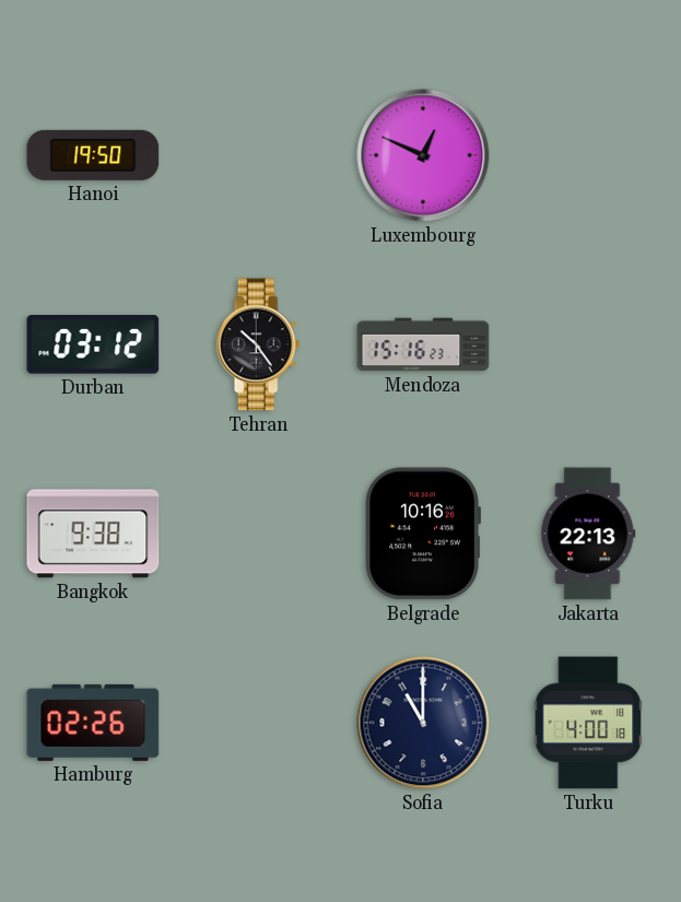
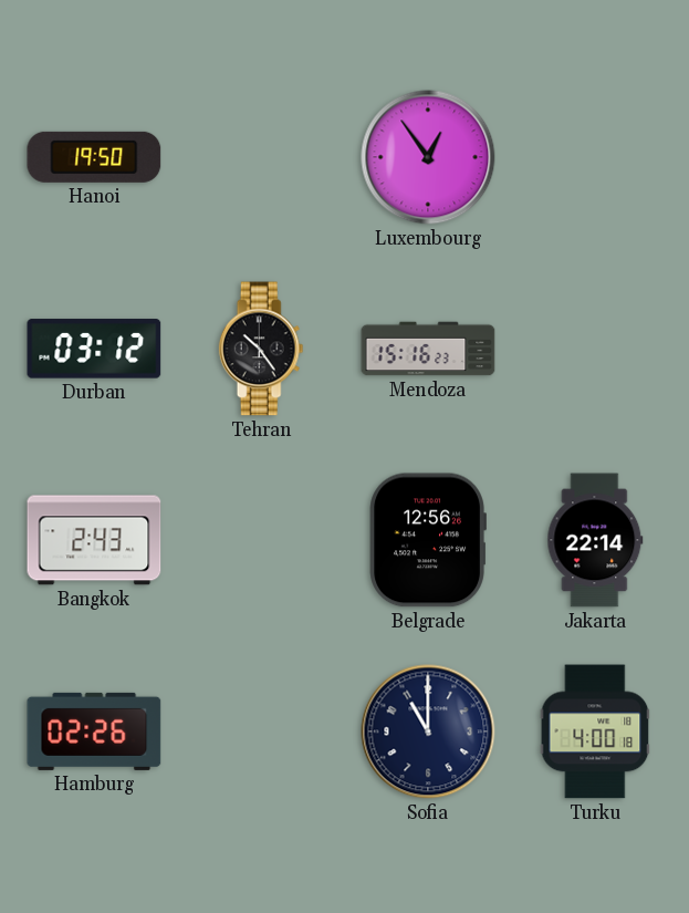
Luxembourg: 12:49 -> 12:54
Bangkok: 9:38 -> 2:43
Belgrade: 10:16 -> 12:56
Jakarta: 22:13 -> 22:14
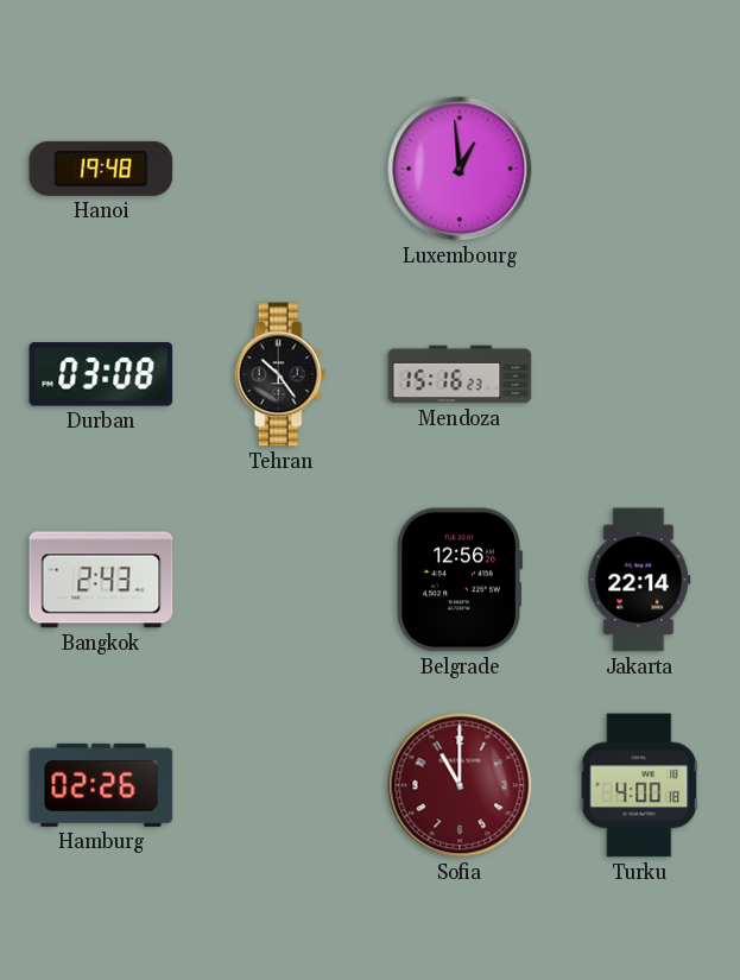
Hanoi: 19:50 -> 19:48
Luxembourg: 12:54 -> 12:59
Durban: 03:12 -> 03:08
Sofia dial: navy -> burgundy
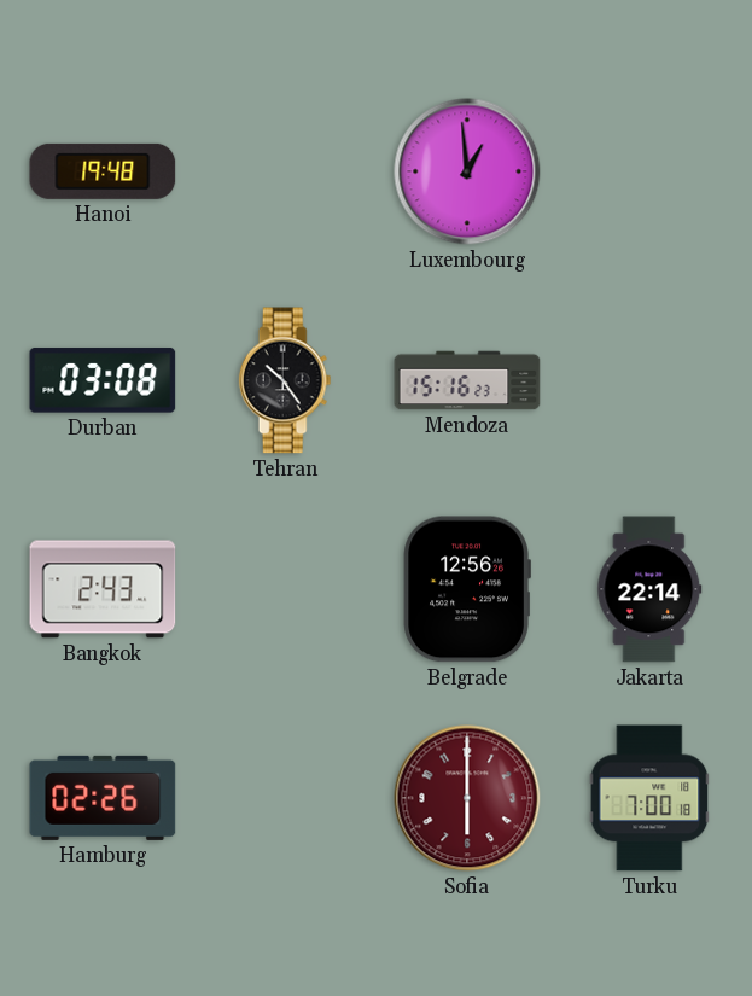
Sofia: 11:00 -> 6:00
Turku: 4:00 -> 7:00
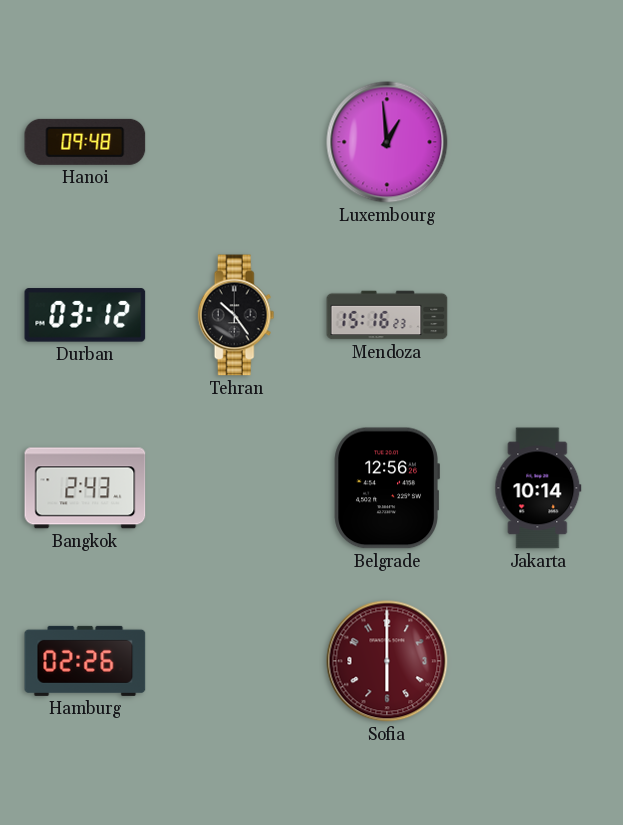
Hanoi: 19:48 -> 09:48
Durban: 03:08 -> 03:12
Jakarta: 22:14 -> 10:14
Turku: 7:00 -> none
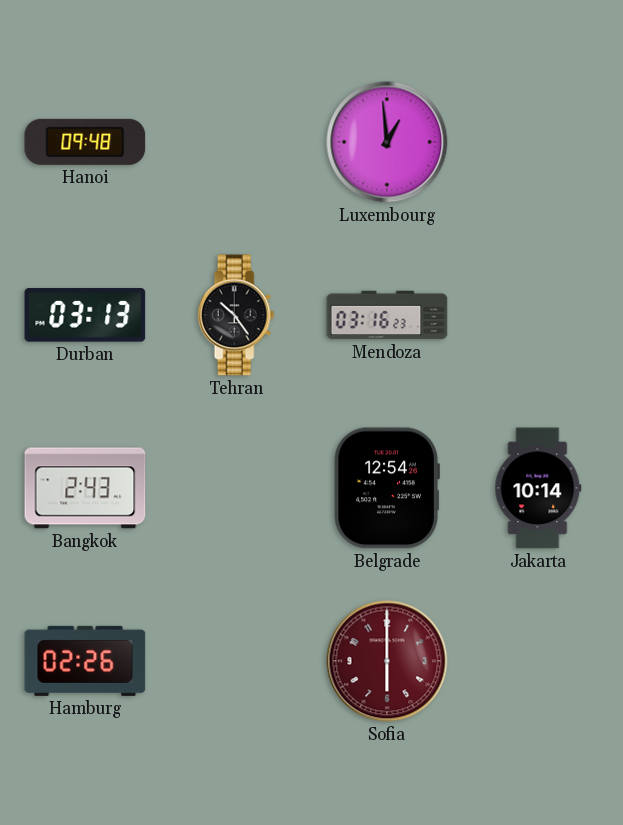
Durban: 03:12 -> 03:13
Mendoza: 15:16 -> 03:16
Belgrade: 12:56 -> 12:54
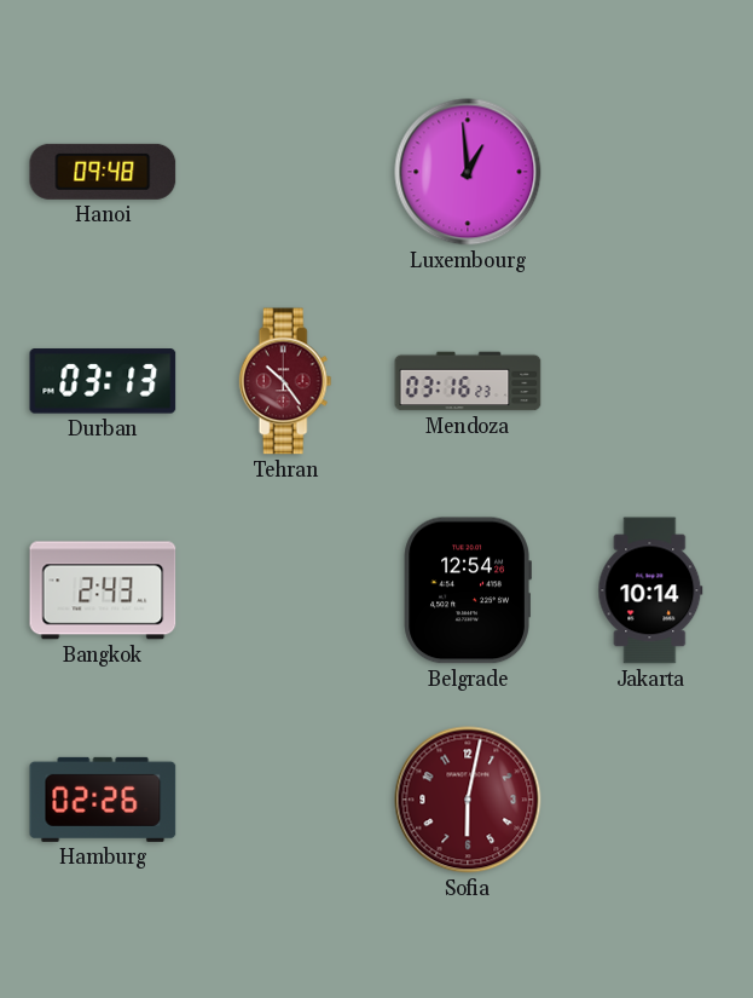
Tehran dial: black -> burgundy
Sofia: 6:00 -> 6:02
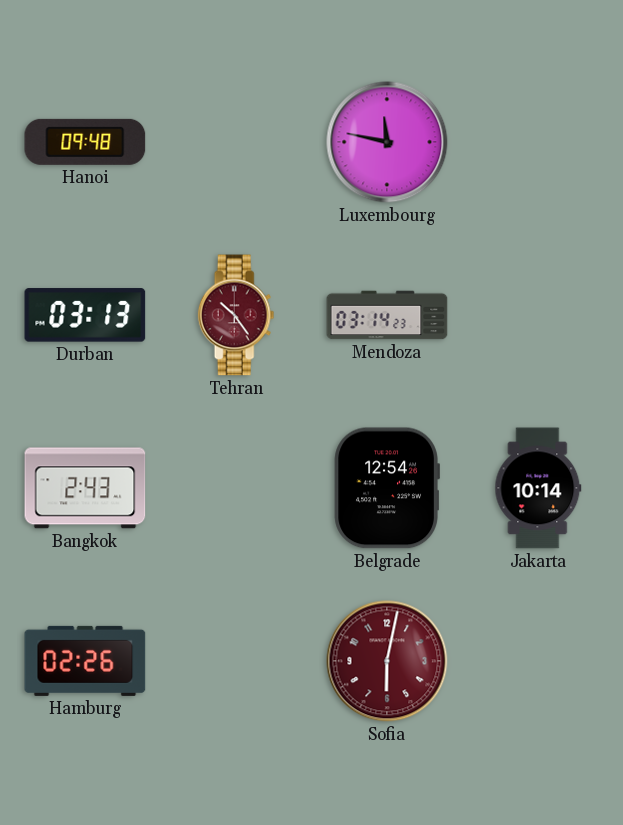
Luxembourg: 12:59 -> 11:47
Mendoza: 03:16 -> 03:14
